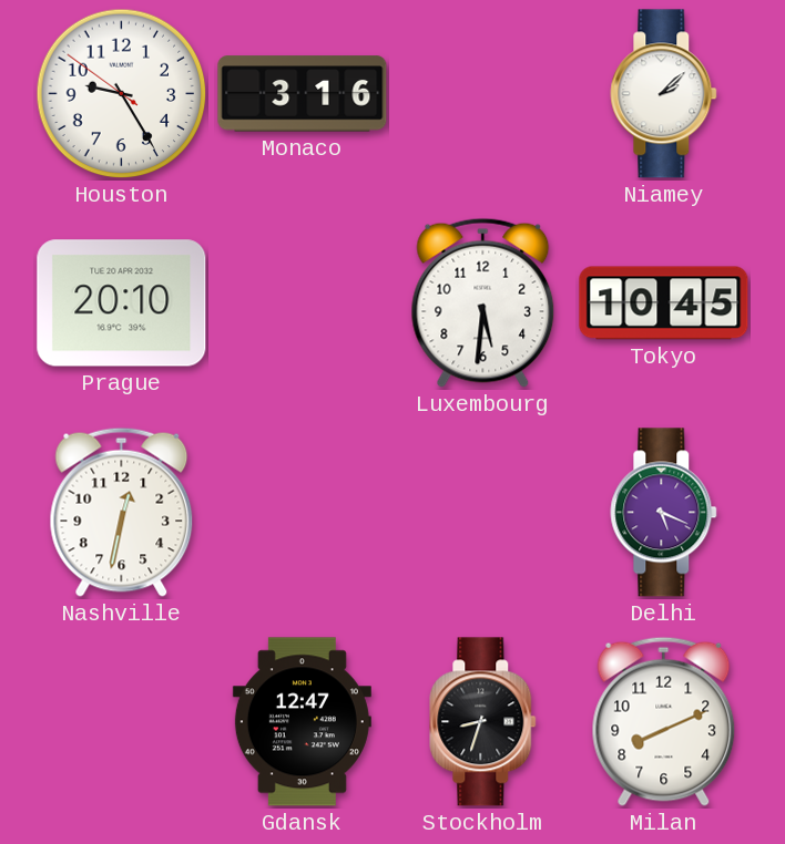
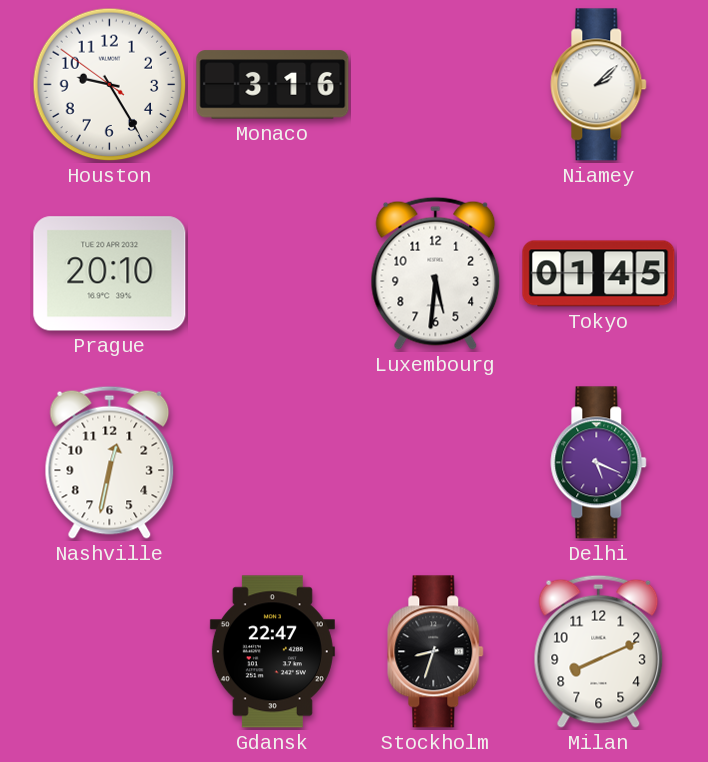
Tokyo: 10:45 -> 01:45
Gdansk: 12:47 -> 22:47
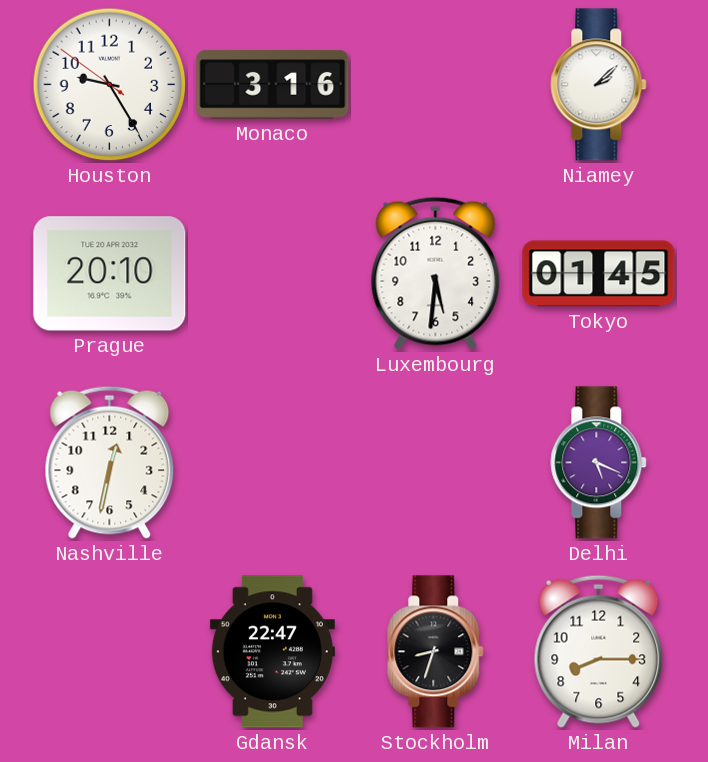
Milan: 8:11 -> 8:15
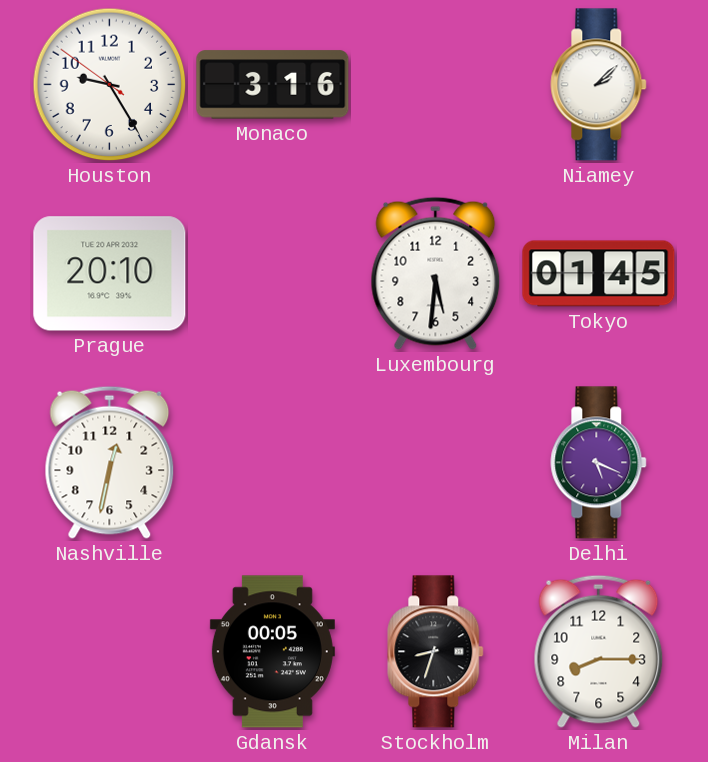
Gdansk: 22:47 -> 00:05
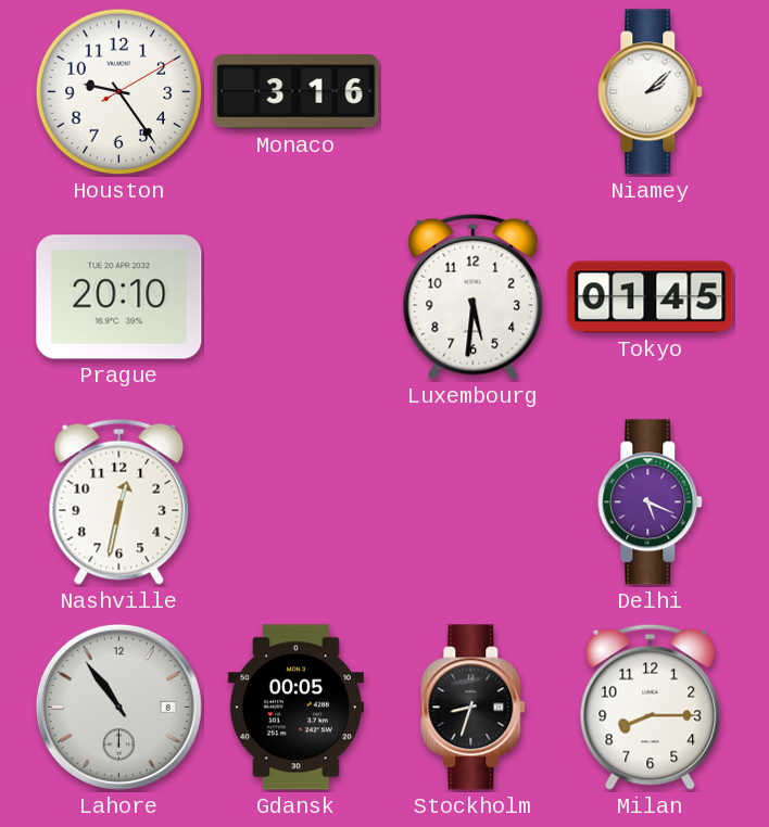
Houston: 9:24:51 -> 9:24:10
Lahore: none -> 10:54
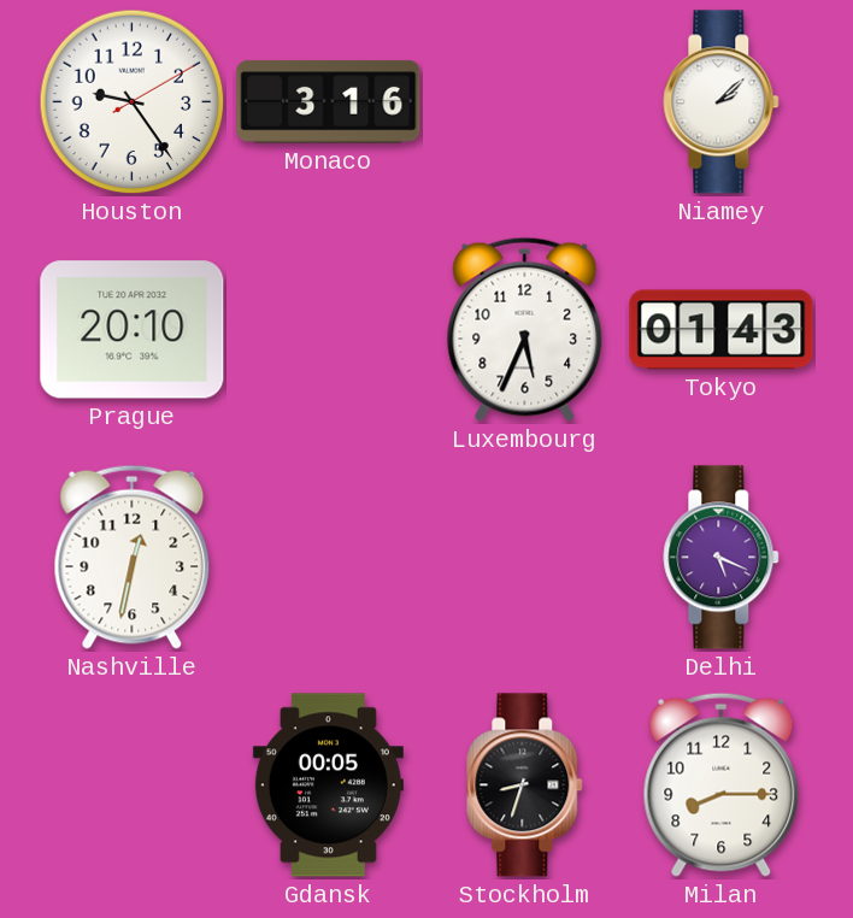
Luxembourg: 5:31 -> 5:34
Tokyo: 01:45 -> 01:43
Lahore: 10:54 -> none
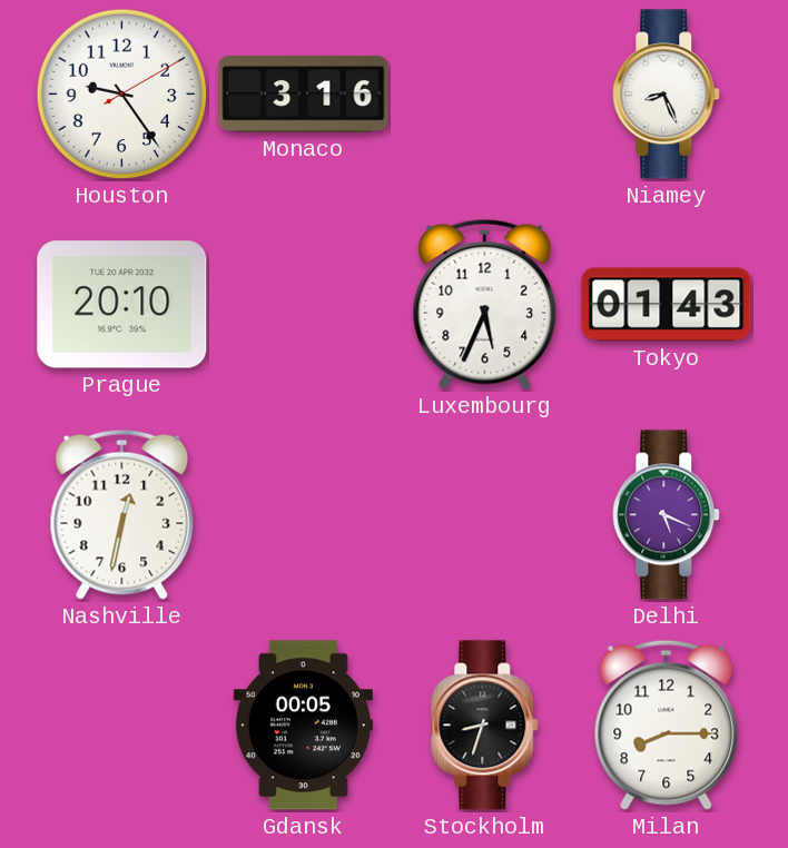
Niamey: 2:08 -> 8:26
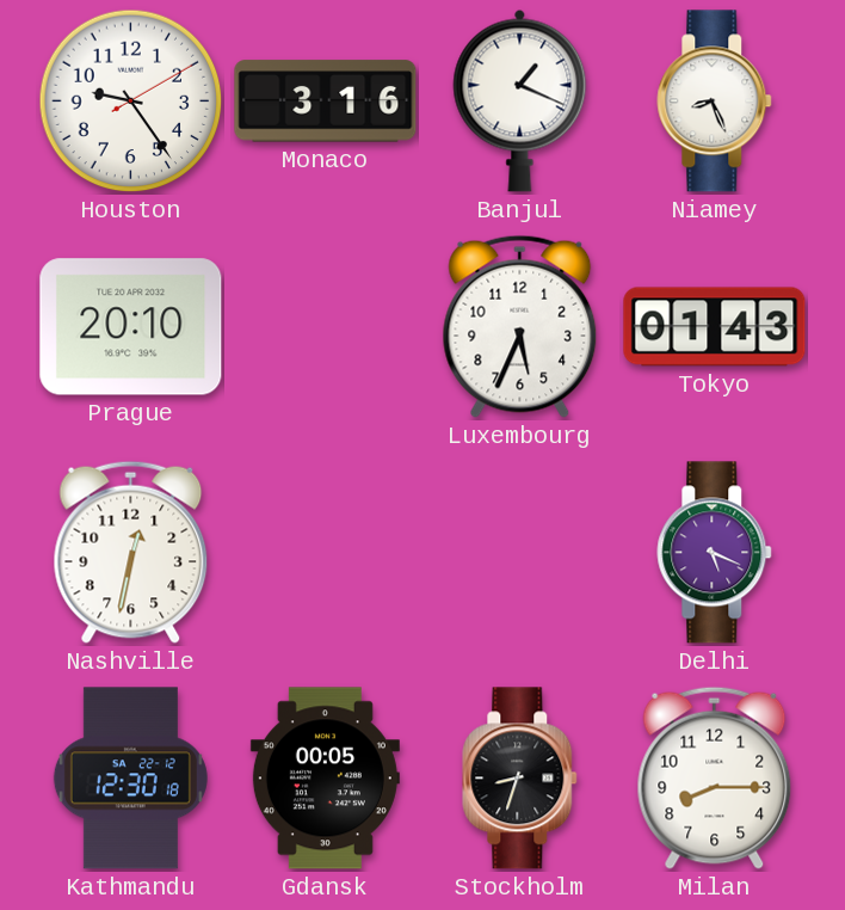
Banjul: none -> 1:19
Kathmandu: none -> 12:30
